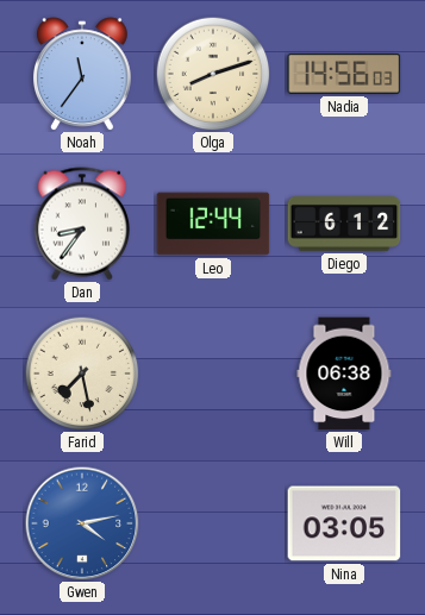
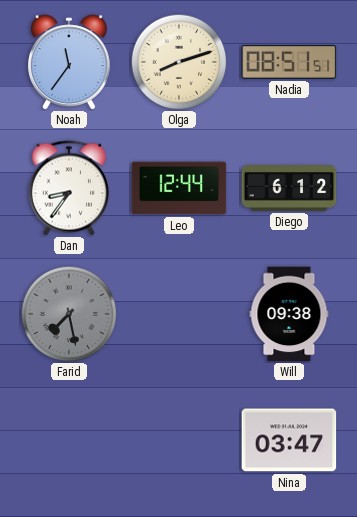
Nadia: 14:56 -> 08:51
Farid dial: cream -> grey
Will: 06:38 -> 09:38
Gwen: 4:13 -> none
Nina: 03:05 -> 03:47
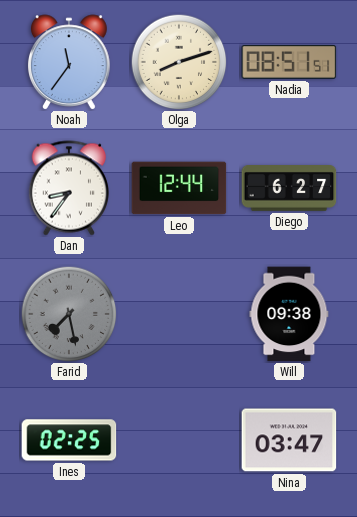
Diego: 6:12 -> 6:27
Ines: none -> 02:25
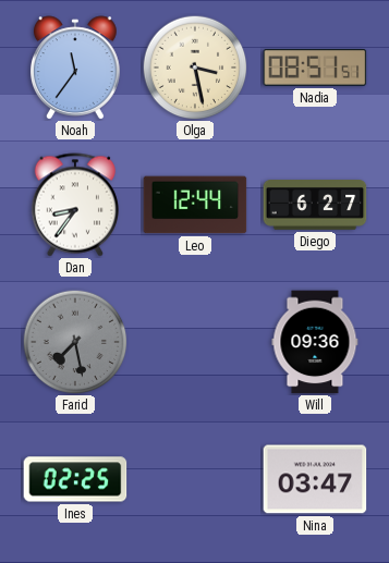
Olga: 8:12 -> 3:28
Will: 09:38 -> 09:36
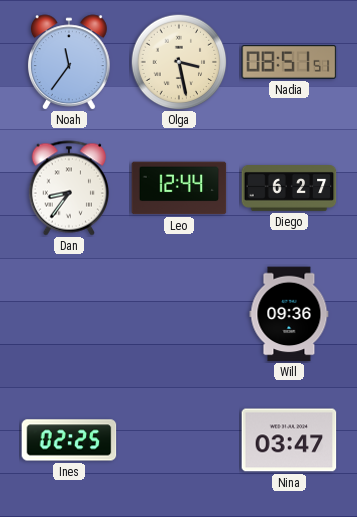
Farid: 7:28 -> none
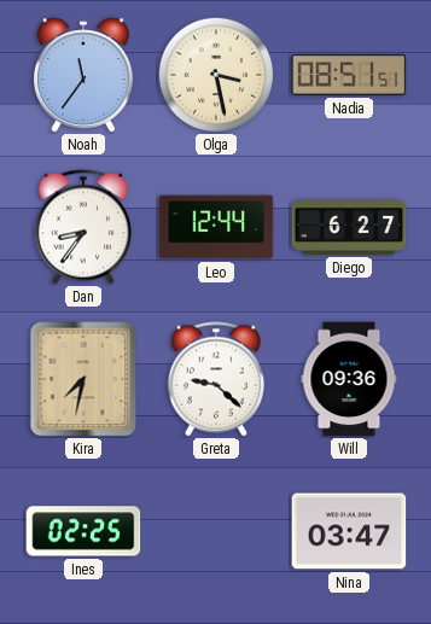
Kira: none -> 7:32
Greta: none -> 9:22
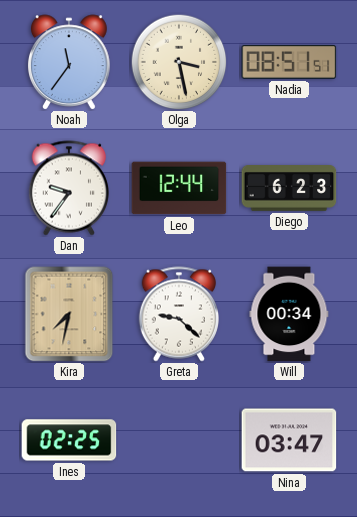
Dan: 8:36 -> 9:36
Diego: 6:27 -> 6:23
Will: 09:36 -> 00:34
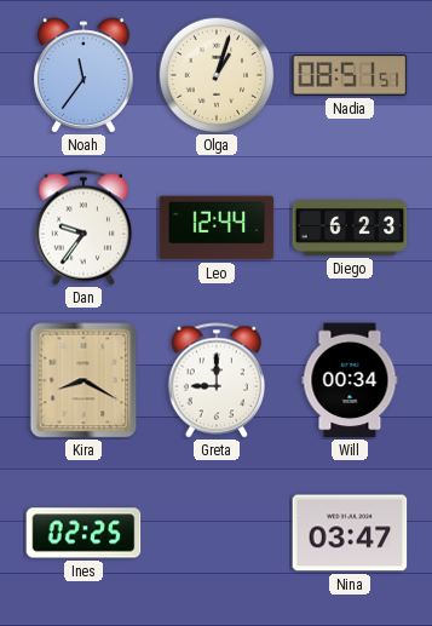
Olga: 3:28 -> 1:03
Kira: 7:32 -> 8:20
Greta: 9:22 -> 9:00
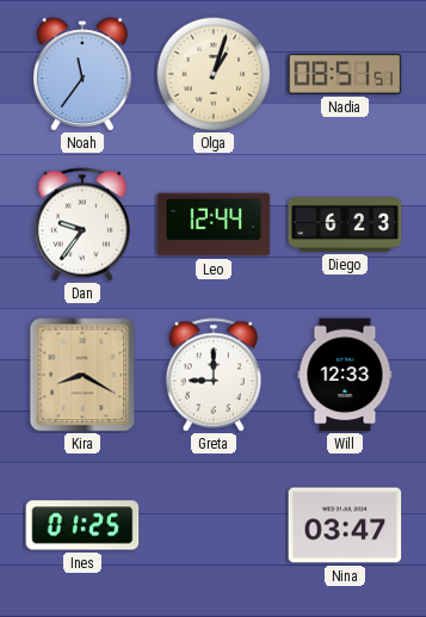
Will: 00:34 -> 12:33
Ines: 02:25 -> 01:25
